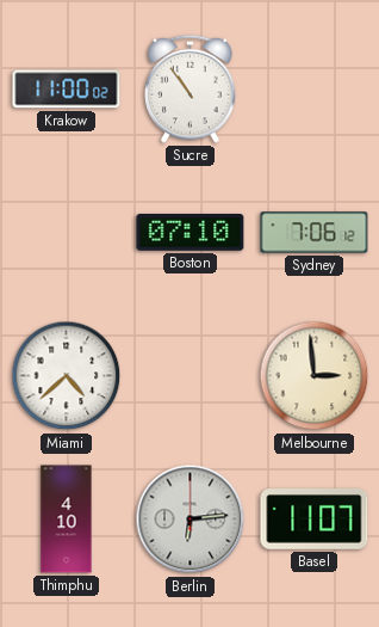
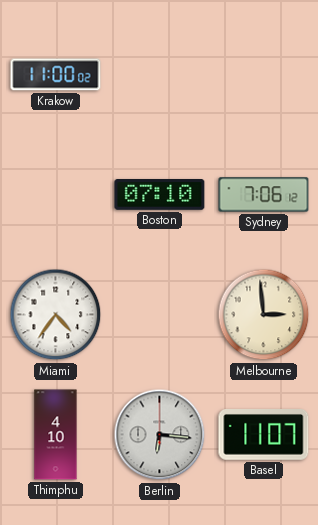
Sucre: 10:54 -> none
Miami: 4:38 -> 4:36
Berlin: 6:14 -> 6:16
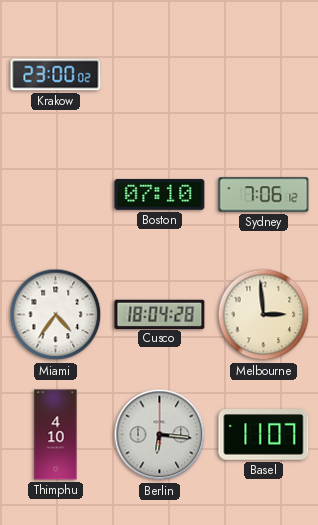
Krakow: 11:00 -> 23:00
Cusco: none -> 18:04
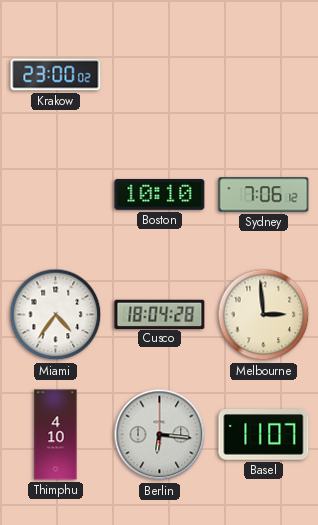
Boston: 07:10 -> 10:10
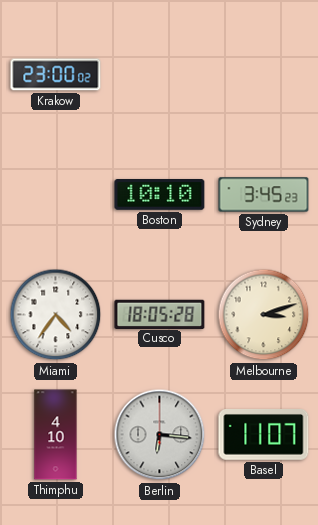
Sydney: 7:06 -> 3:45
Cusco: 18:04 -> 18:05
Melbourne: 2:59 -> 3:12
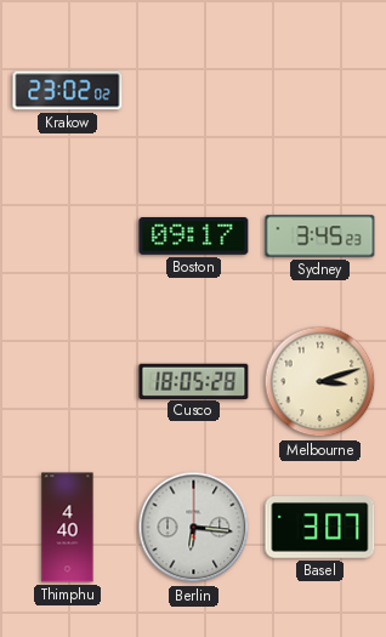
Krakow: 23:00 -> 23:02
Boston: 10:10 -> 09:17
Miami: 4:36 -> none
Thimphu: 4:10 -> 4:40
Basel: 11:07 -> 3:07
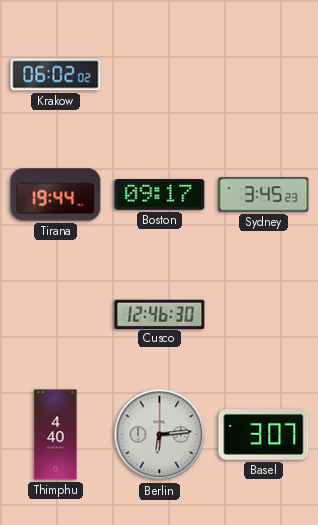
Krakow: 23:02 -> 06:02
Tirana: none -> 19:44
Cusco: 18:05 -> 12:46
Melbourne: 3:12 -> none
Berlin: 6:16 -> 6:14
